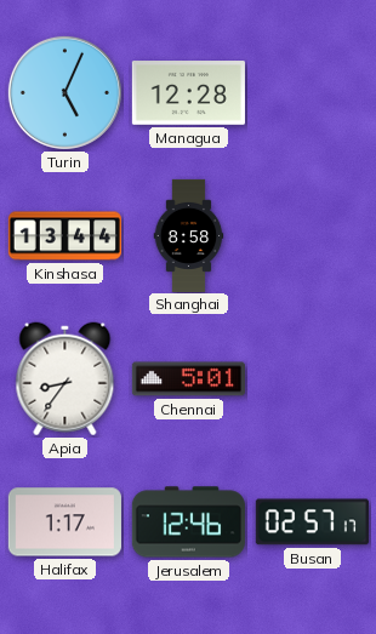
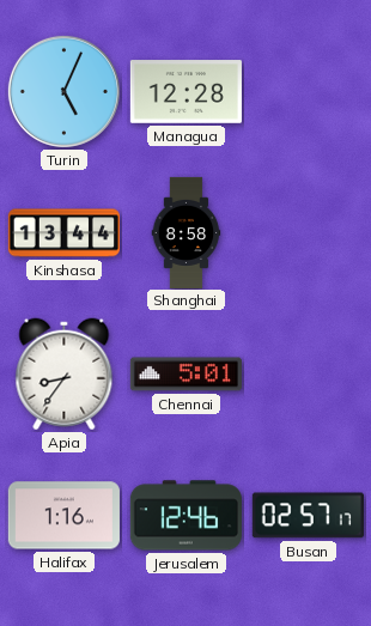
Halifax: 1:17 -> 1:16
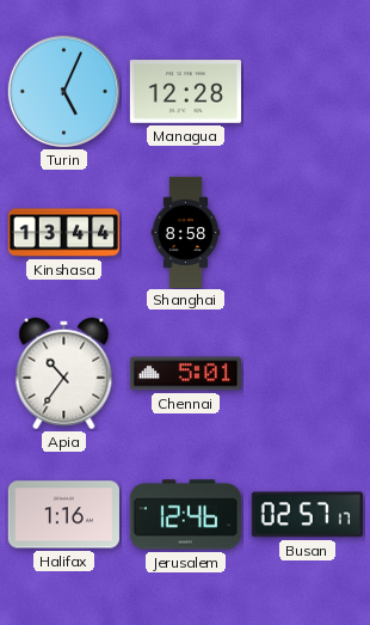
Apia: 8:36 -> 10:36
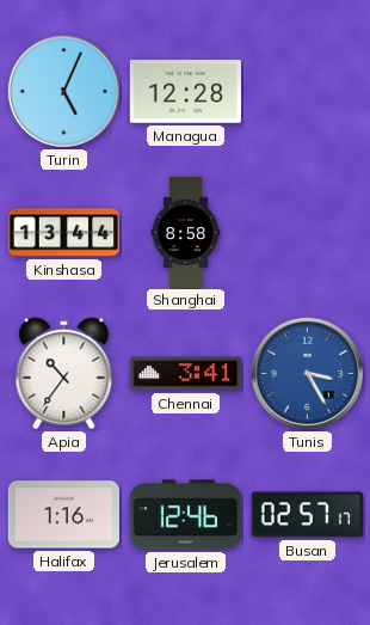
Chennai: 5:01 -> 3:41
Tunis: none -> 3:25
